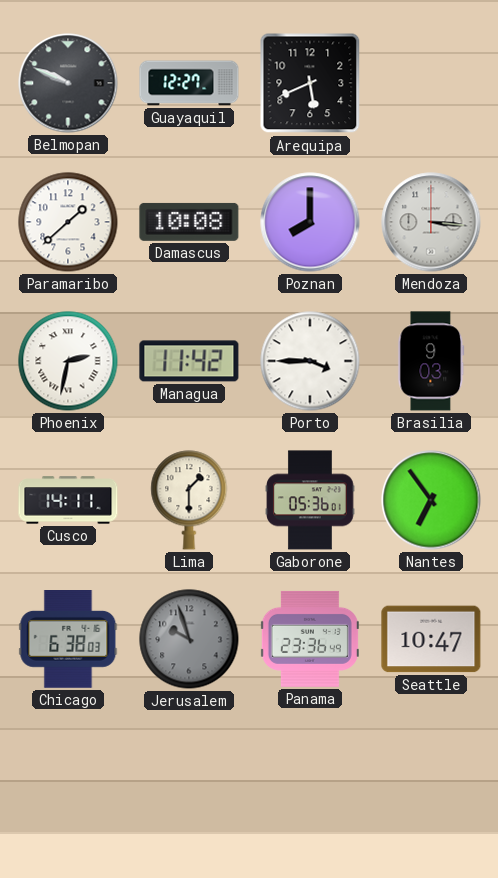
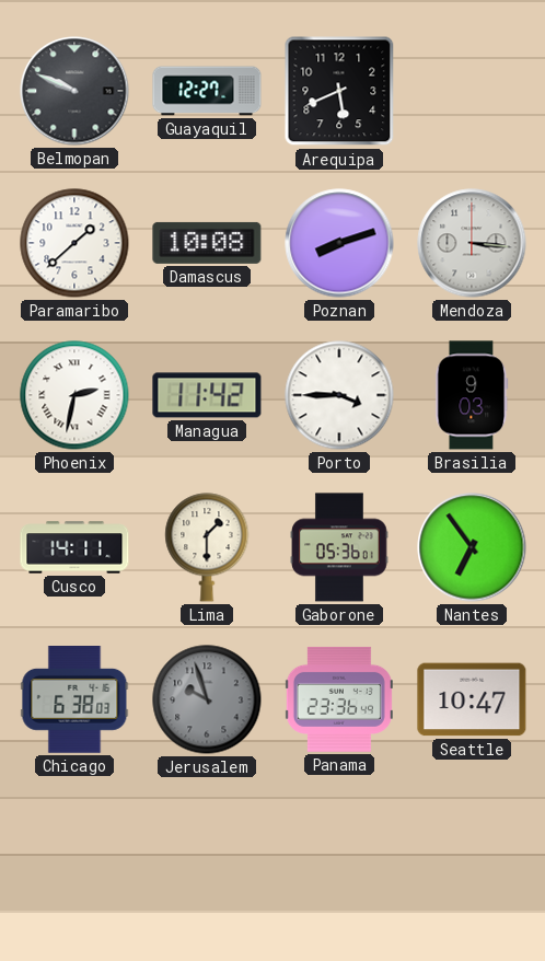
Poznan: 8:00 -> 8:12
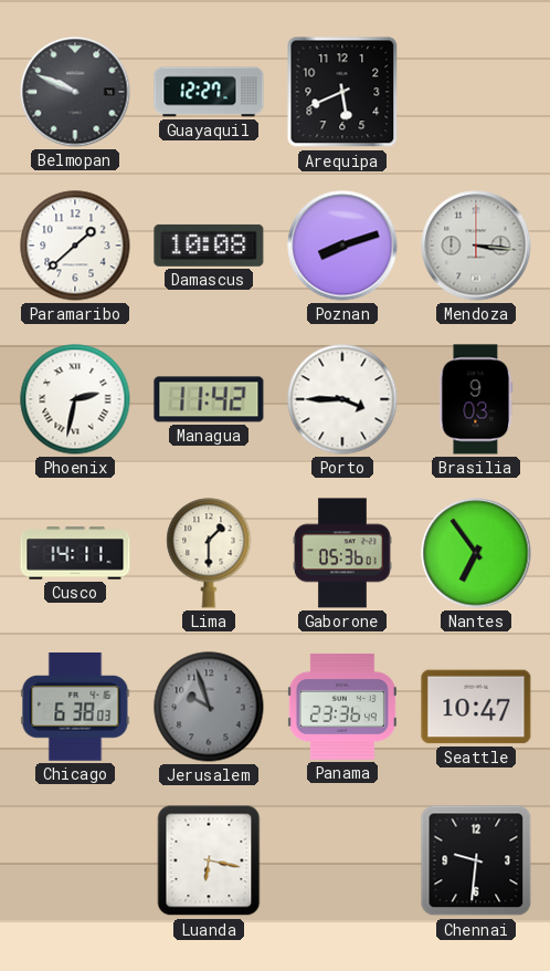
Luanda: none -> 6:17
Chennai: none -> 9:31
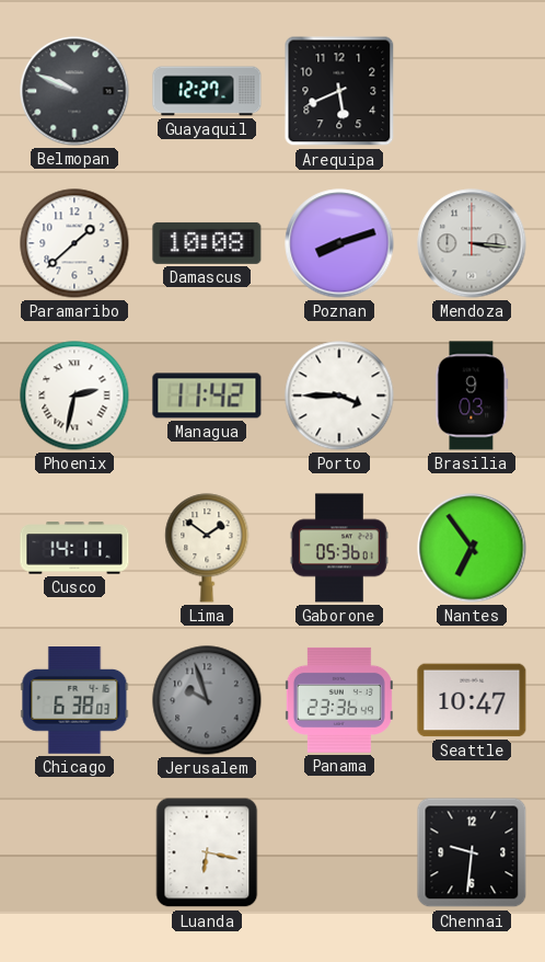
Lima: 1:30 -> 1:51
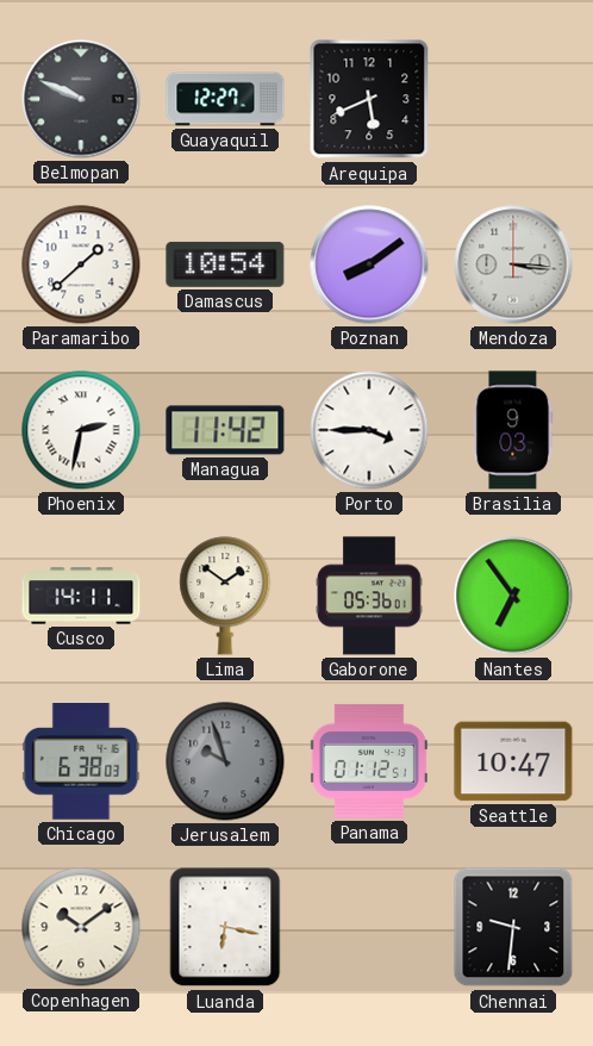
Damascus: 10:08 -> 10:54
Poznan: 8:12 -> 8:09
Panama: 23:36 -> 01:12
Copenhagen: none -> 10:09
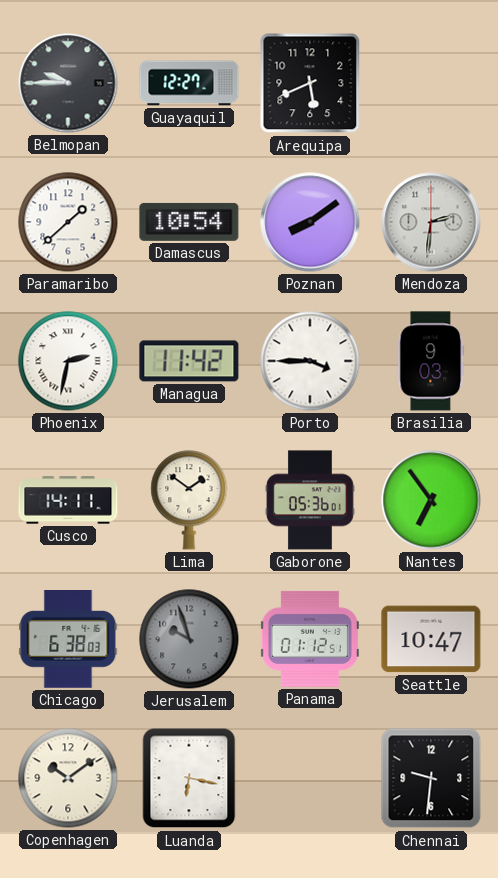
Belmopan: 9:49 -> 9:45
Mendoza: 3:16 -> 2:31
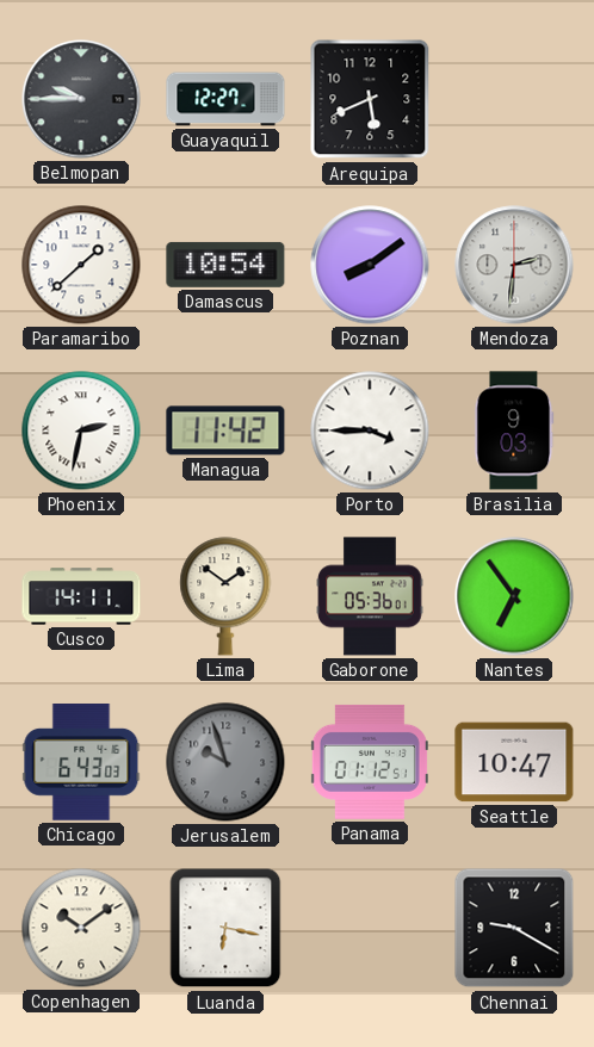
Chicago: 6:38 -> 6:43
Chennai: 9:31 -> 9:20
